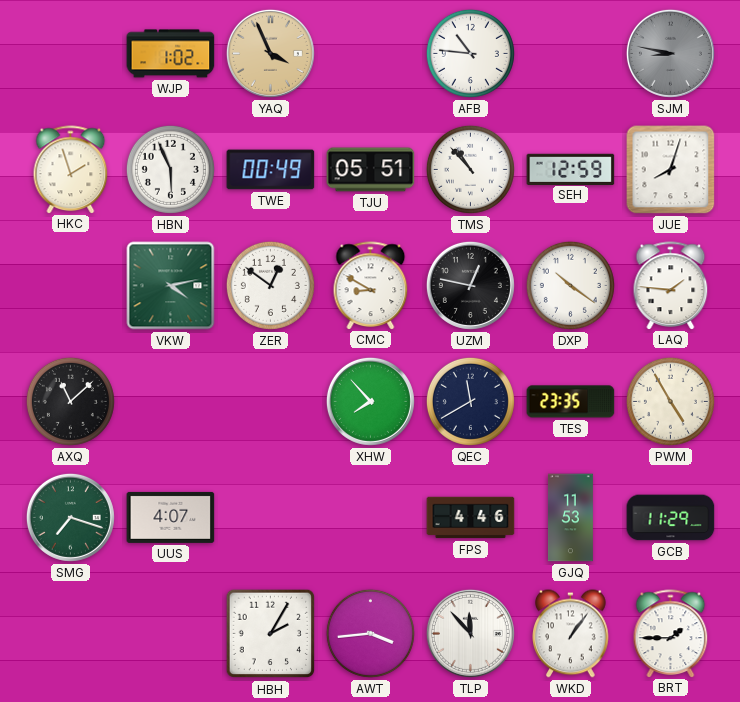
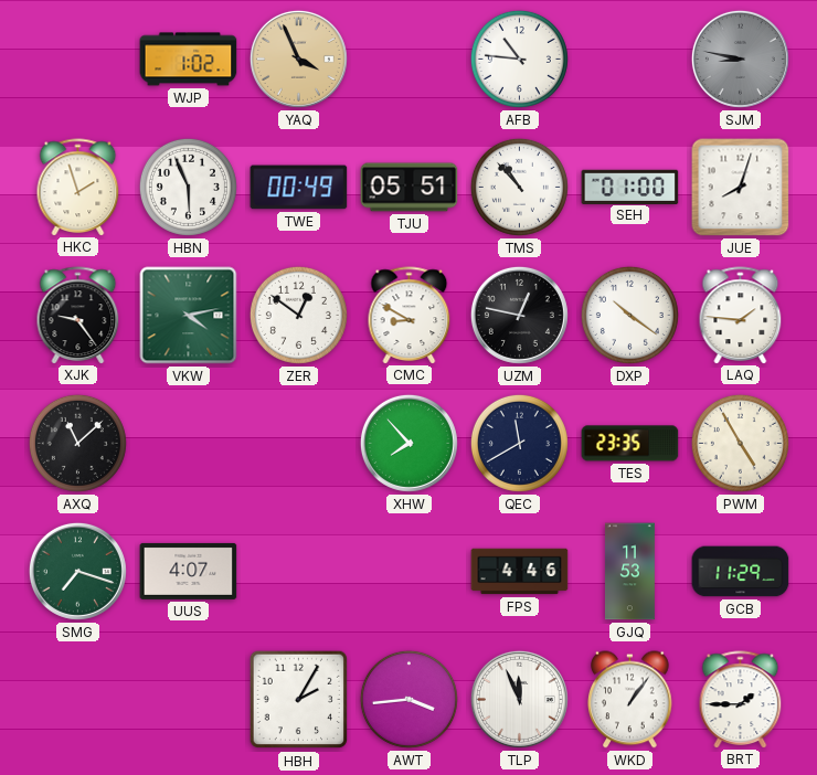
SEH: 12:59 -> 01:00
XJK: none -> 9:24
TLP: 11:53 -> 11:56
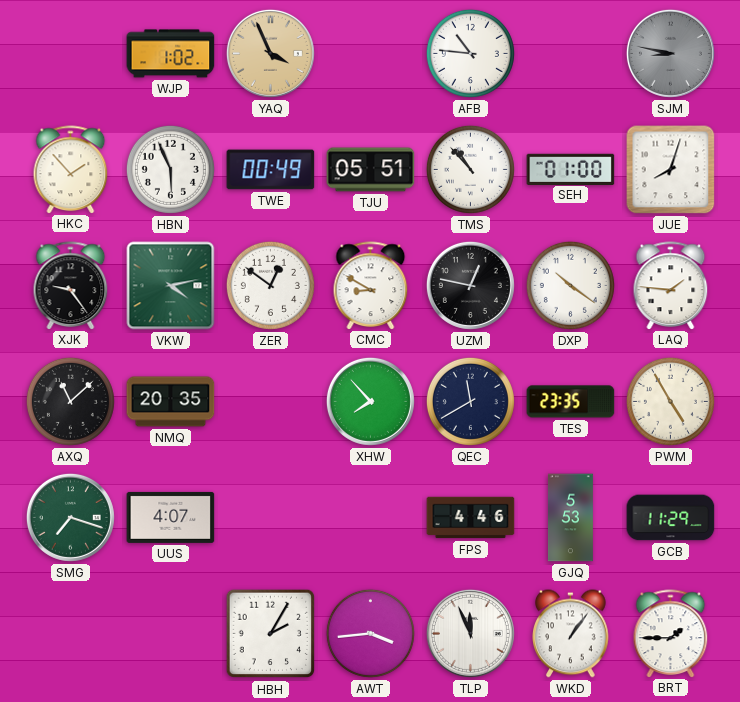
HKC: 1:57 -> 1:53
NMQ: none -> 20:35
GJQ: 11:53 -> 5:53
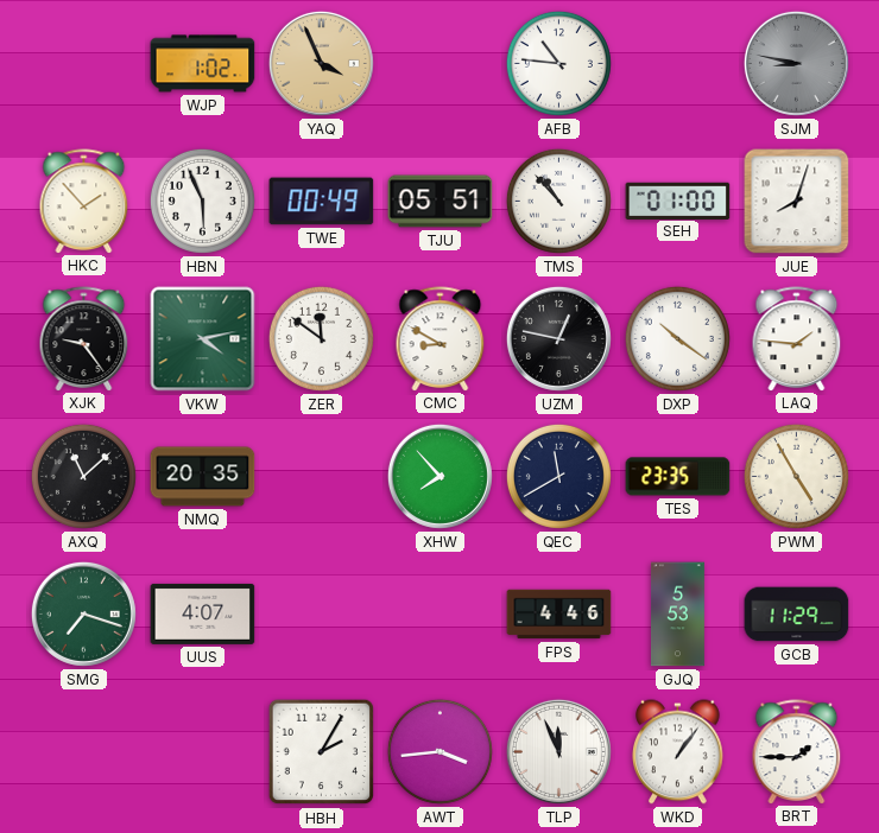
ZER: 12:51 -> 11:51
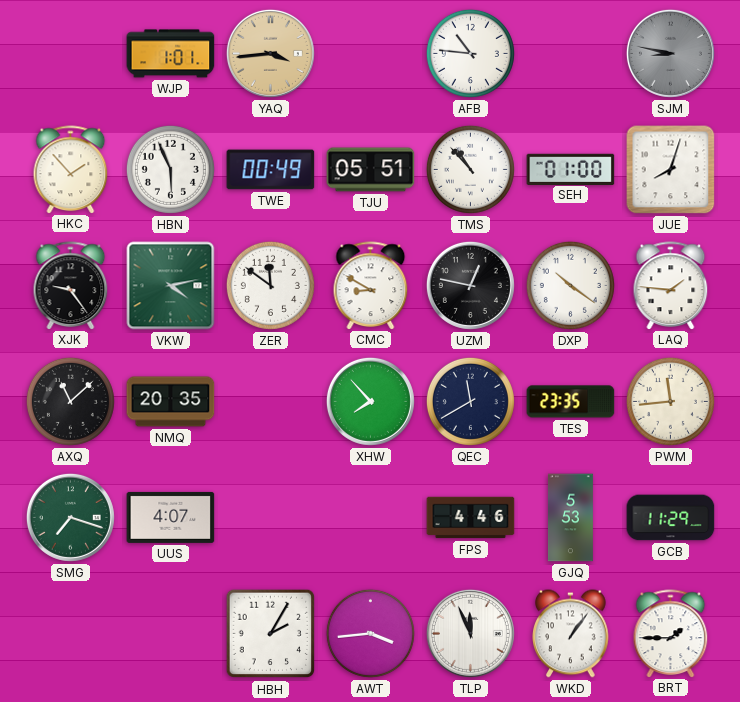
WJP: 1:02 -> 1:01
YAQ: 3:56 -> 3:44
PWM: 4:55 -> 11:44
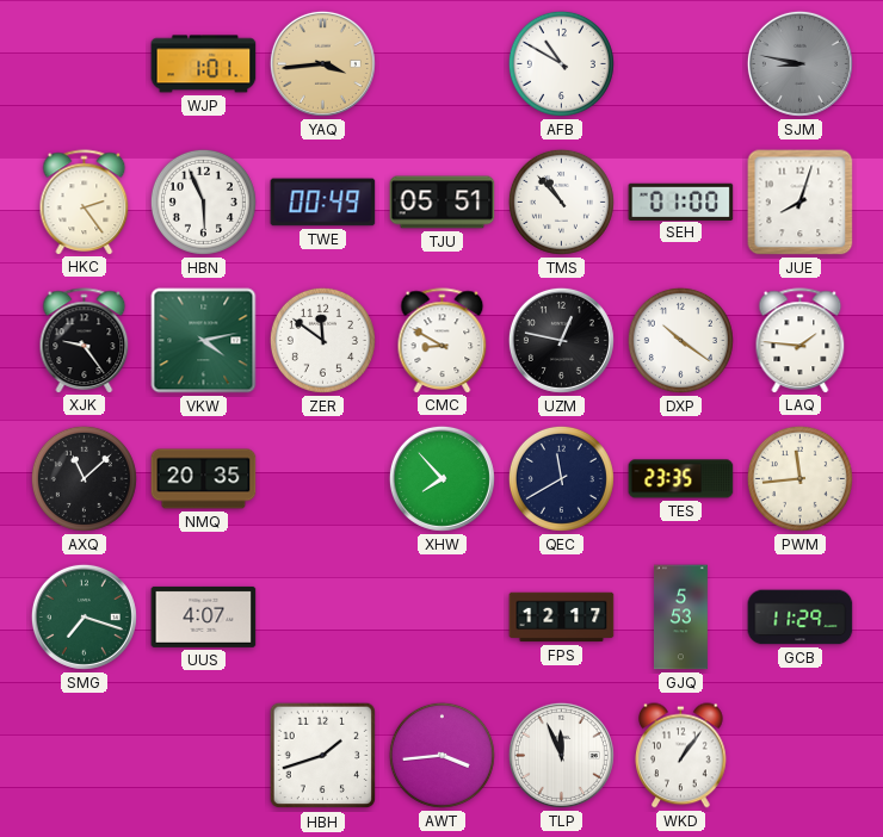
AFB: 10:46 -> 10:50
HKC: 1:53 -> 2:24
FPS: 4:46 -> 12:17
HBH: 2:05 -> 1:42
BRT: 1:45 -> none
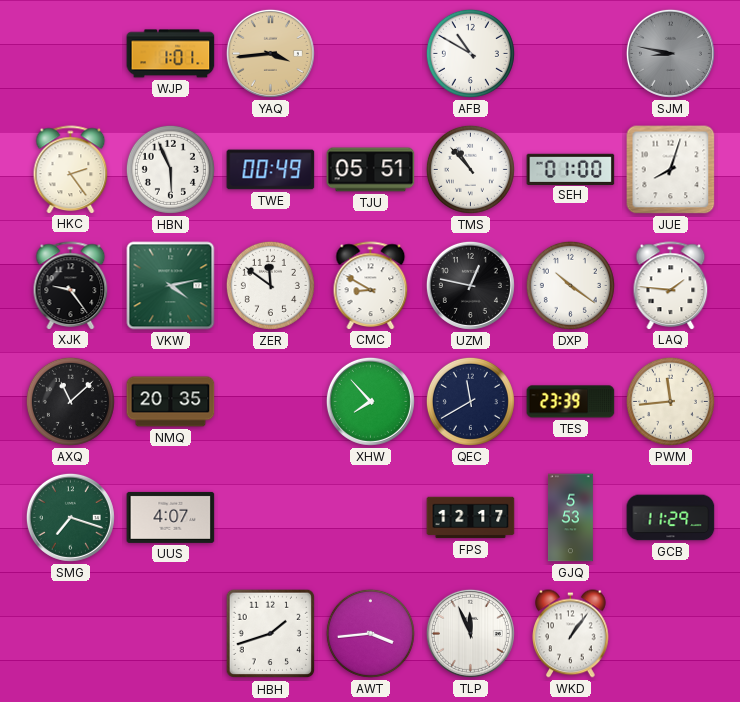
TES: 23:35 -> 23:39
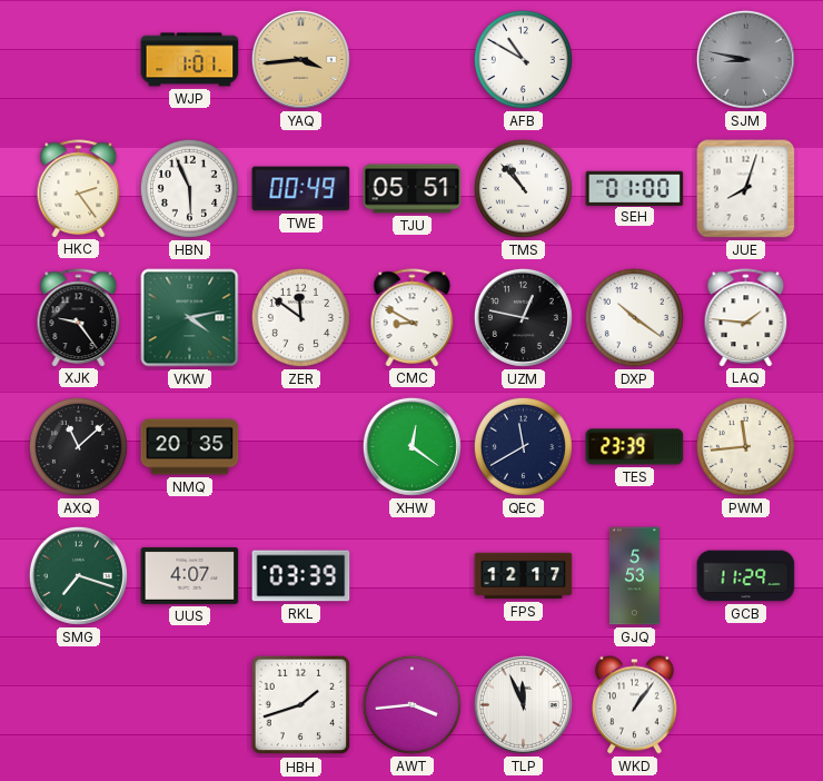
XHW: 7:53 -> 12:21
RKL: none -> 03:39
